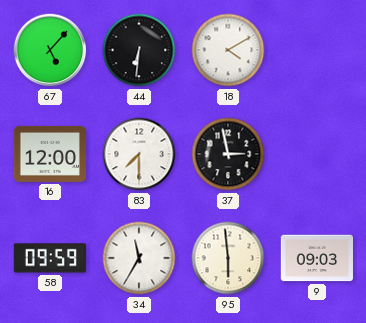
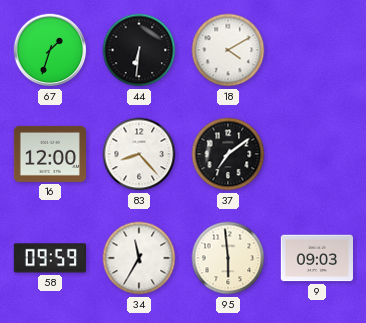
67: 5:07 -> 1:33
83: 7:30 -> 8:23
37: 2:58 -> 7:09
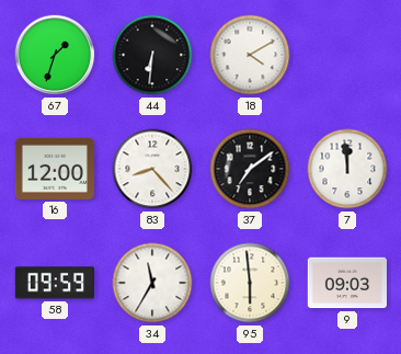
7: none -> 11:59
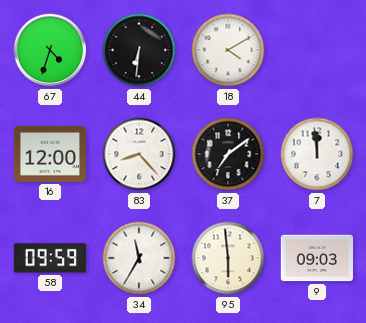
67: 1:33 -> 4:33
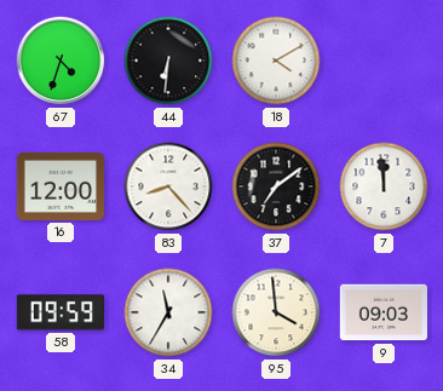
95: 5:59 -> 3:59
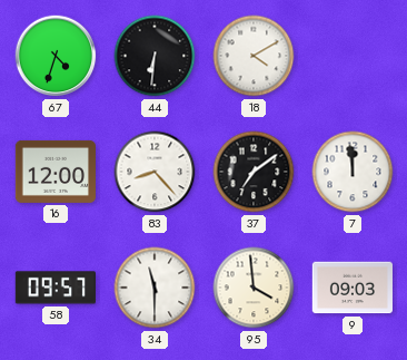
58: 09:59 -> 09:57
34: 11:35 -> 11:30
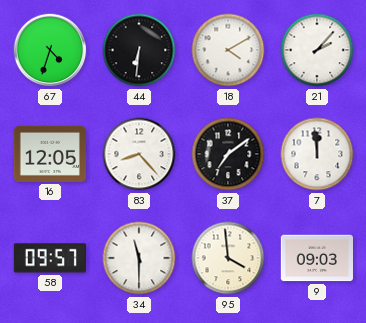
21: none -> 2:07
16: 12:00 -> 12:05
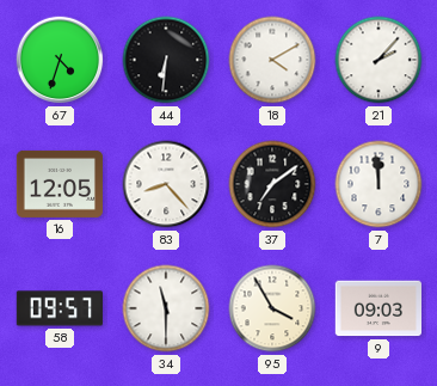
95: 3:59 -> 3:55
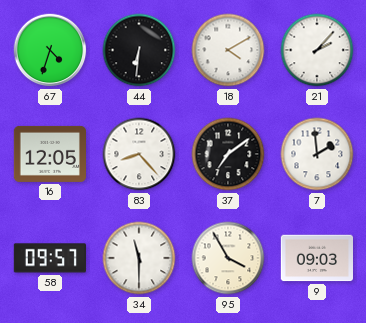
7: 11:59 -> 1:59
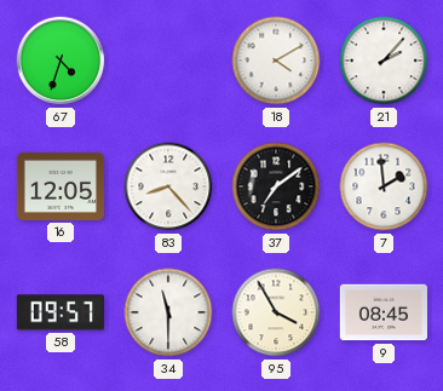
44: 6:31 -> none
9: 09:03 -> 08:45
